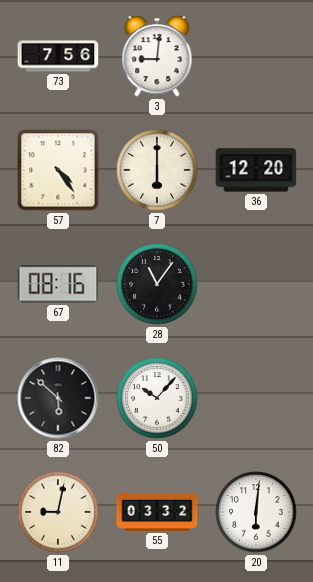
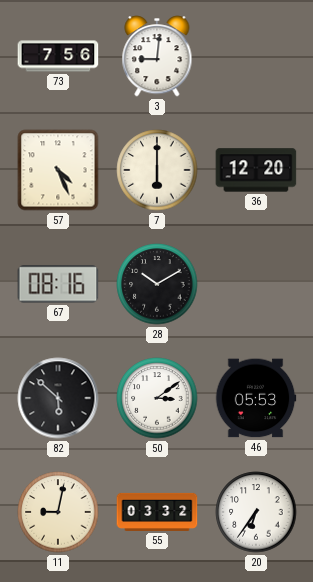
57: 4:24 -> 4:26
28: 11:06 -> 10:10
50: 10:07 -> 3:09
46: none -> 05:53
20: 6:01 -> 6:36
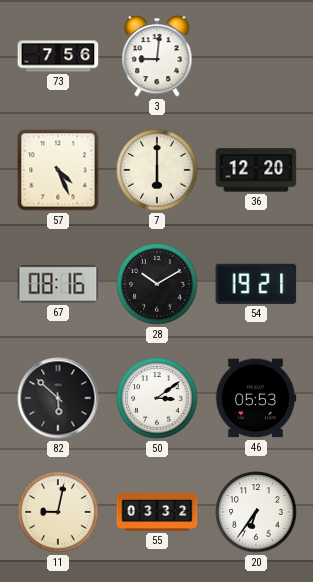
54: none -> 19:21
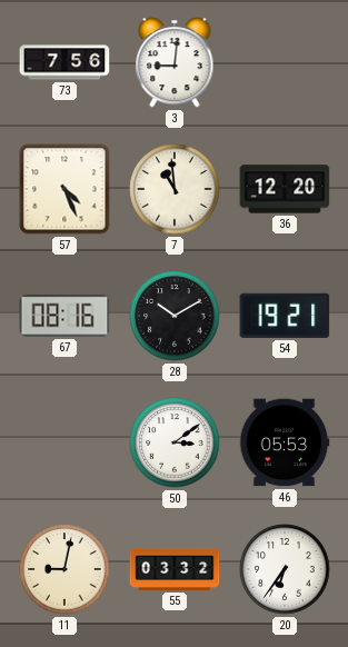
7: 6:00 -> 10:59
82: 5:52 -> none
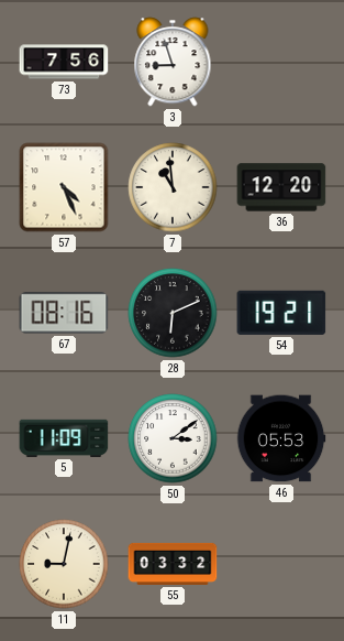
3: 9:01 -> 8:57
28: 10:10 -> 6:11
5: none -> 11:09
20: 6:36 -> none
